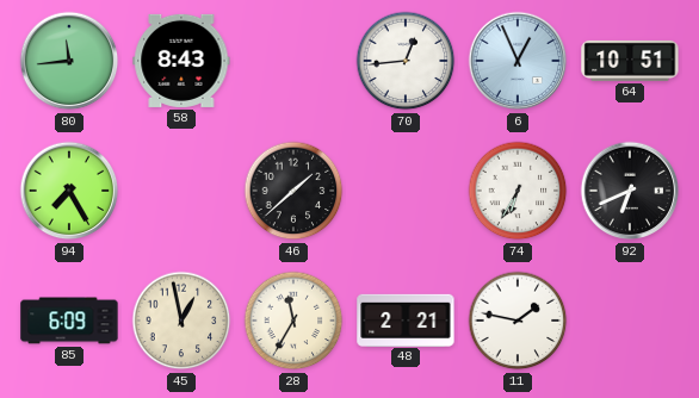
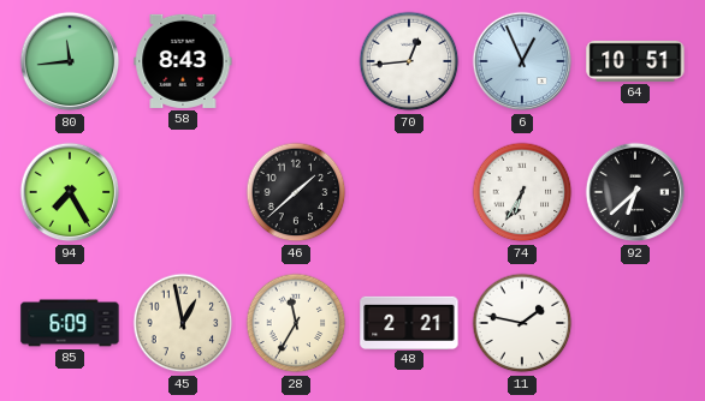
92: 6:41 -> 6:38
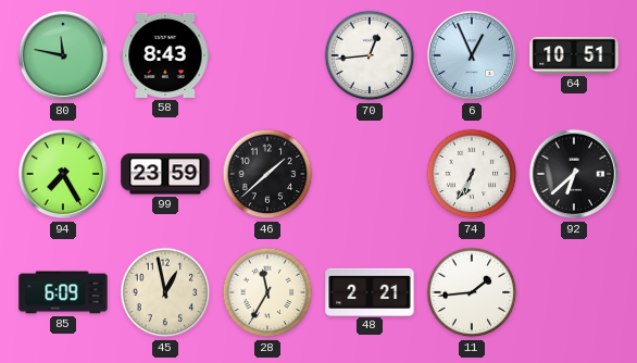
80: 11:44 -> 11:47
99: none -> 23:59
11: 1:47 -> 1:44
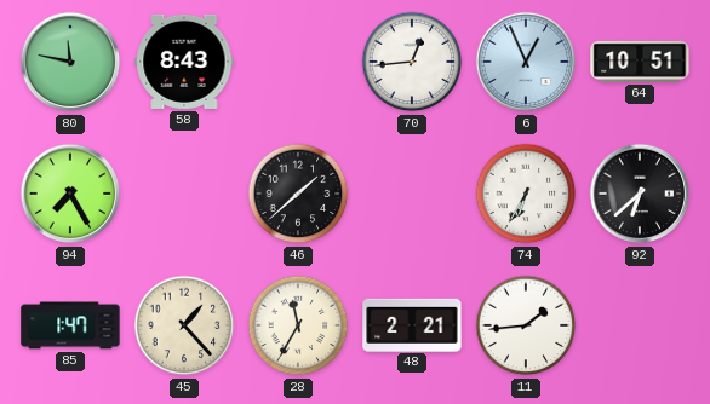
99: 23:59 -> none
85: 6:09 -> 1:47
45: 12:58 -> 1:23
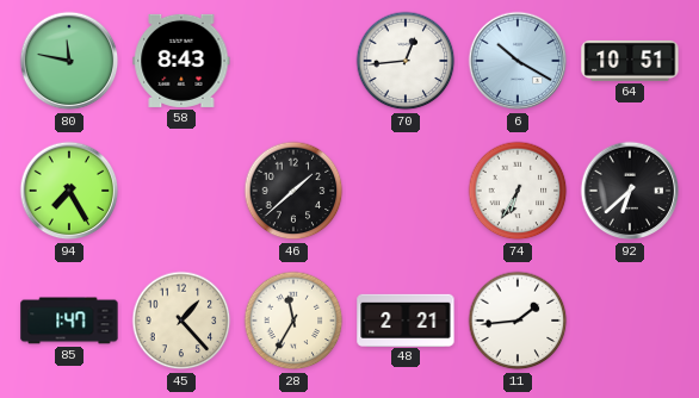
6: 12:56 -> 10:20
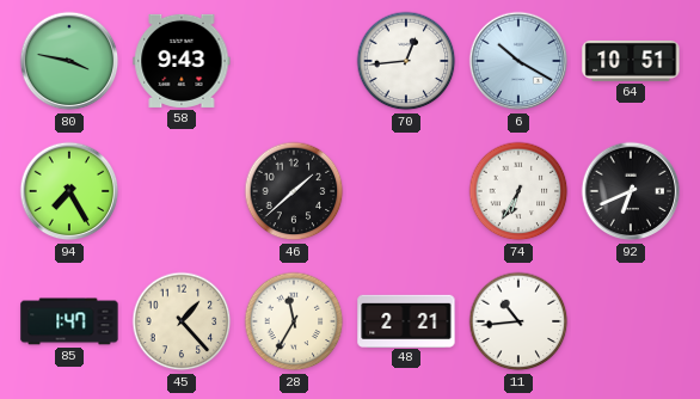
80: 11:47 -> 3:47
58: 8:43 -> 9:43
92: 6:38 -> 6:41
11: 1:44 -> 10:44
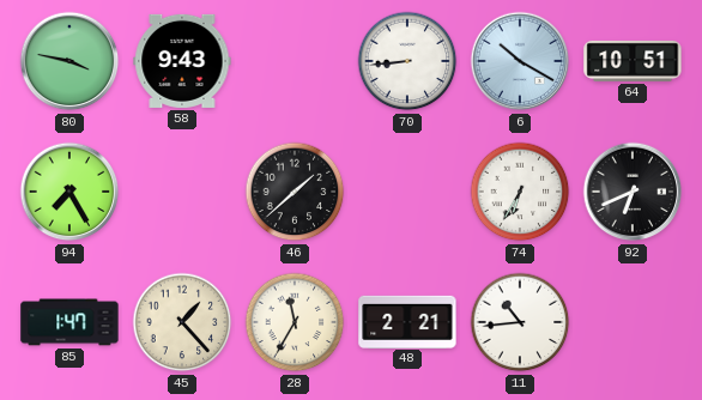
70: 12:44 -> 8:44
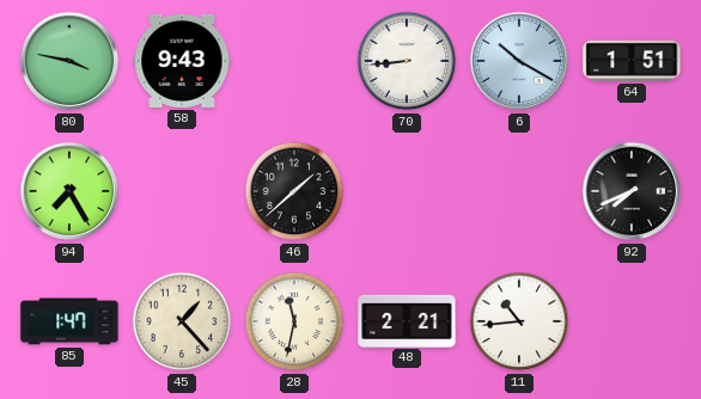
64: 10:51 -> 1:51
74: 6:35 -> none
92: 6:41 -> 7:41
28: 11:35 -> 11:32
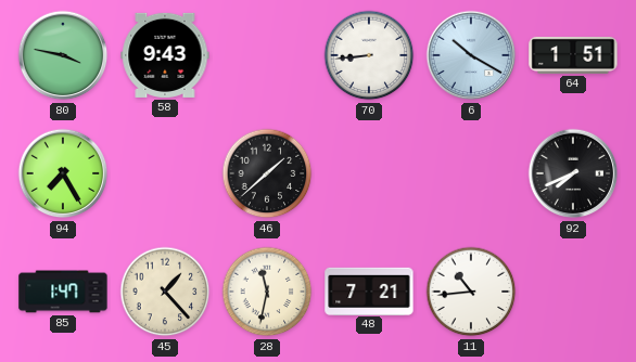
48: 2:21 -> 7:21
